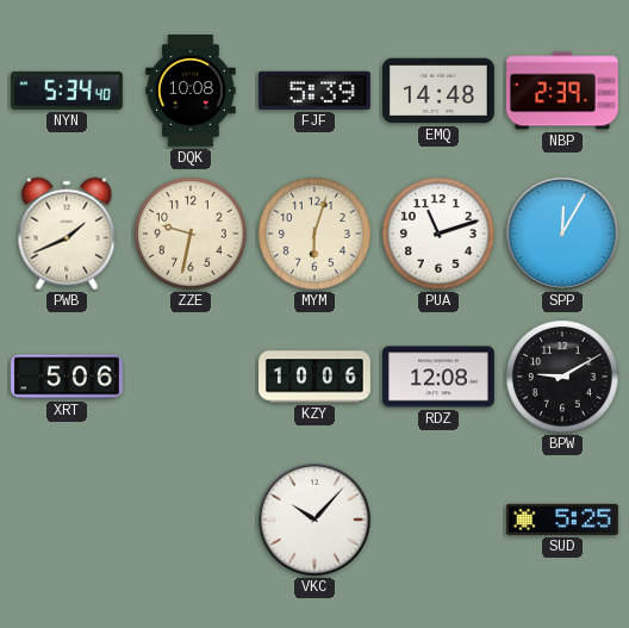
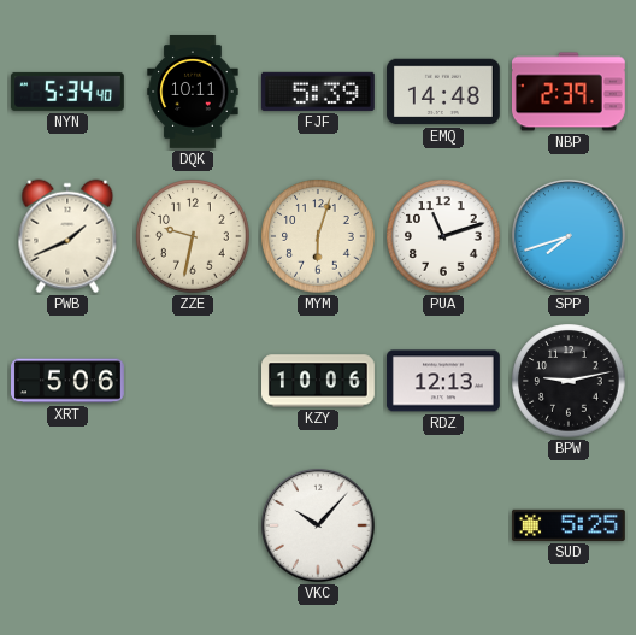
DQK: 10:08 -> 10:11
SPP: 12:05 -> 7:42
RDZ: 12:08 -> 12:13
BPW: 9:10 -> 9:13
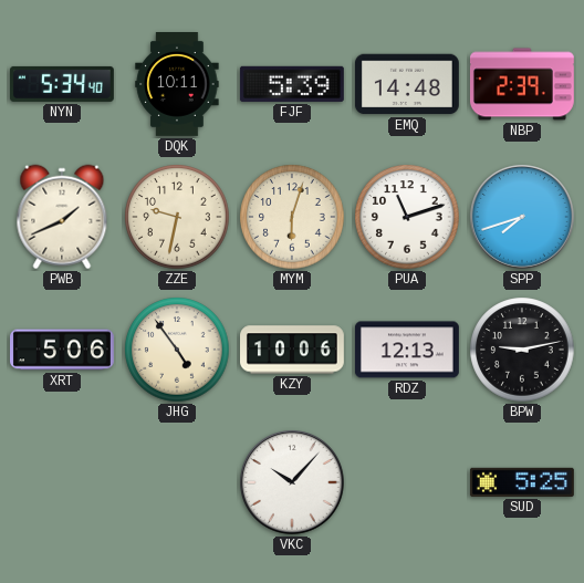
JHG: none -> 4:54
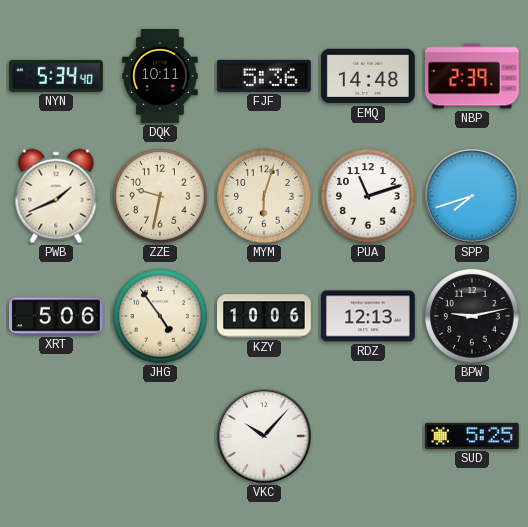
FJF: 5:39 -> 5:36
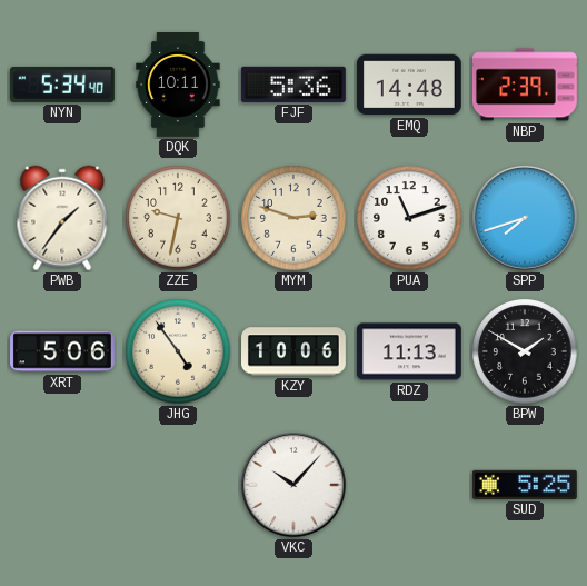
PWB: 1:41 -> 1:36
MYM: 6:03 -> 2:48
RDZ: 12:13 -> 11:13
BPW: 9:13 -> 1:50
